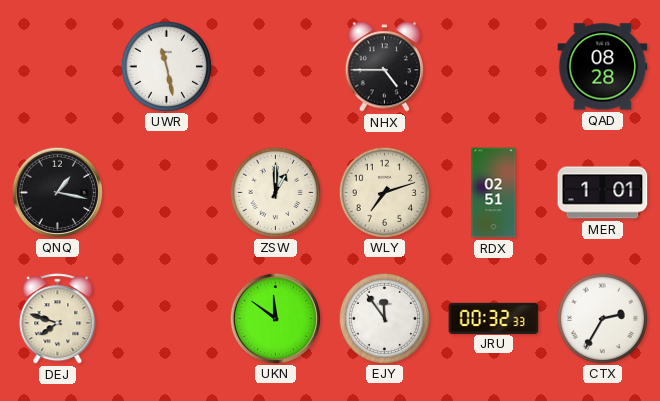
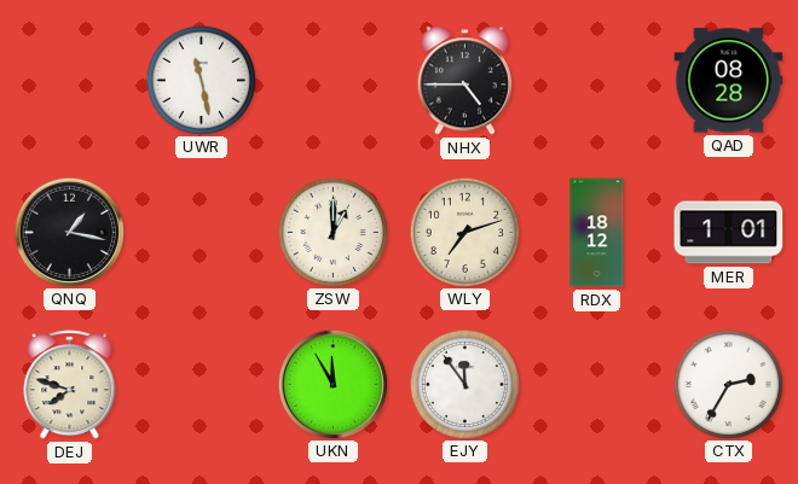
RDX: 02:51 -> 18:12
UKN: 11:51 -> 11:55
JRU: 00:32 -> none
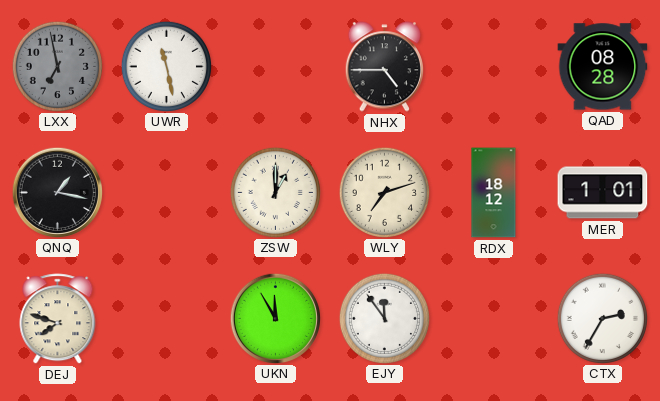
LXX: none -> 6:58
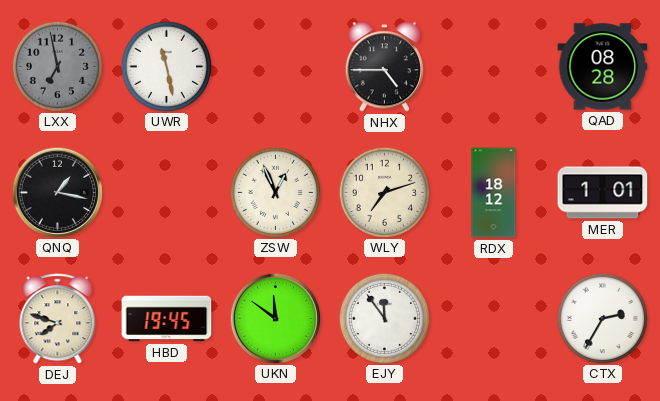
ZSW: 1:00 -> 12:56
HBD: none -> 19:45
UKN: 11:55 -> 11:51
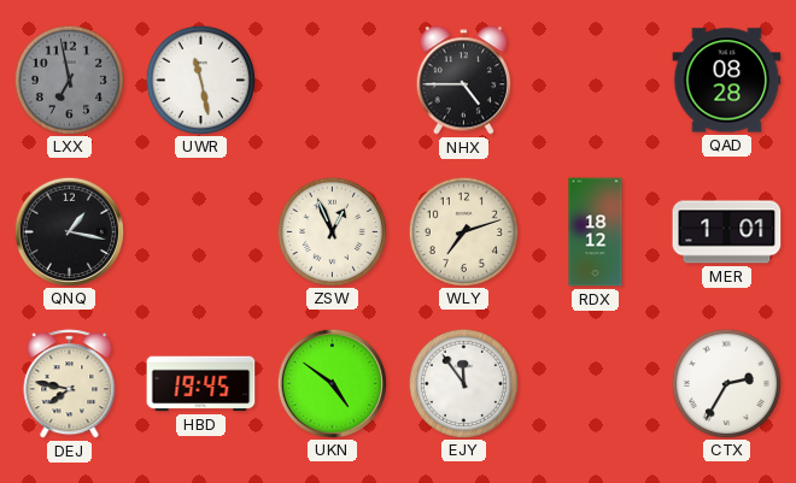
DEJ: 7:48 -> 7:47
UKN: 11:51 -> 4:51
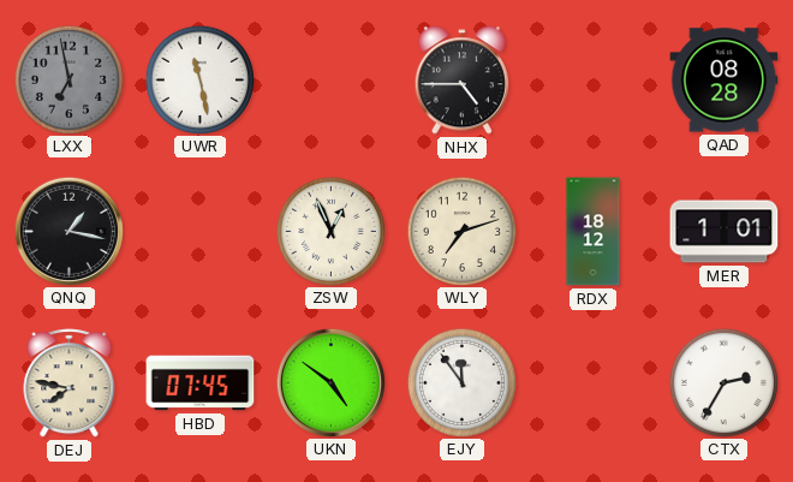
HBD: 19:45 -> 07:45
